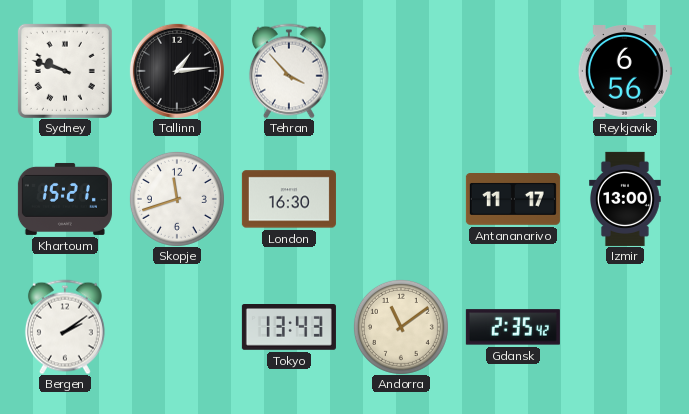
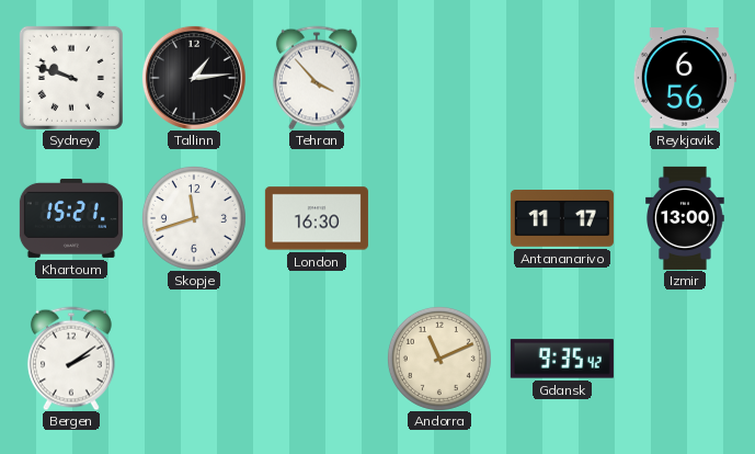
Tokyo: 13:43 -> none
Andorra: 11:09 -> 11:11
Gdansk: 2:35 -> 9:35
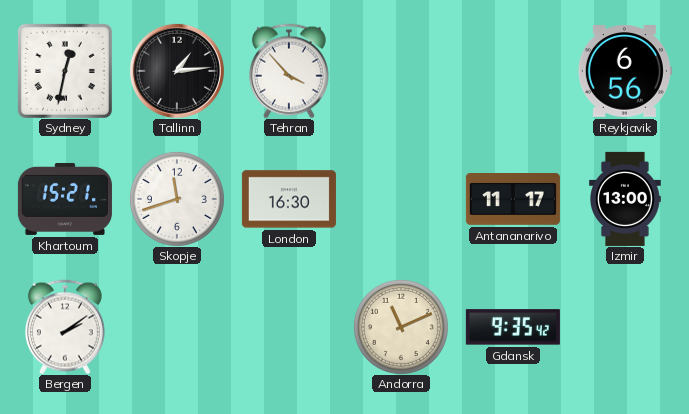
Sydney: 9:48 -> 12:32
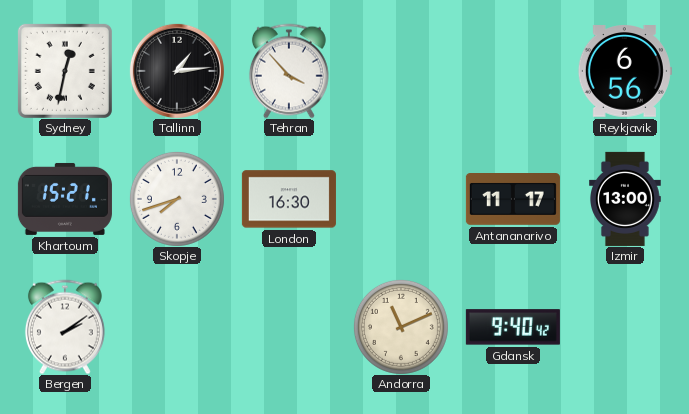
Skopje: 11:42 -> 7:42
Gdansk: 9:35 -> 9:40
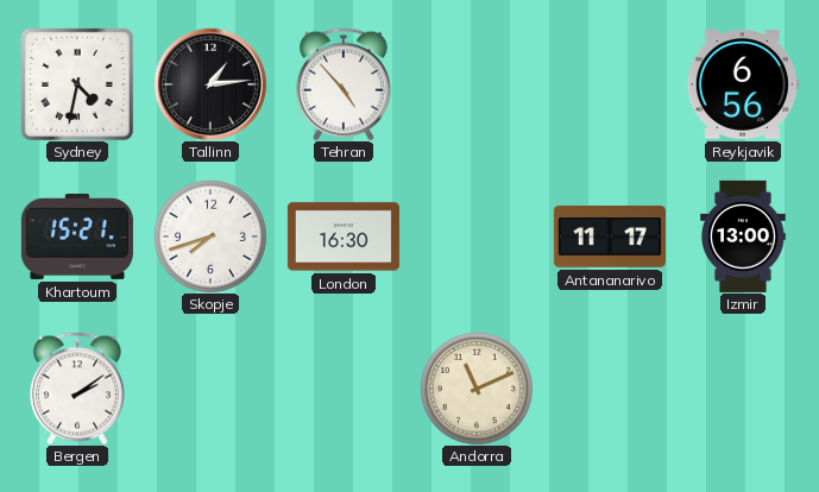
Sydney: 12:32 -> 4:32
Tehran: 3:53 -> 4:53
Gdansk: 9:40 -> none
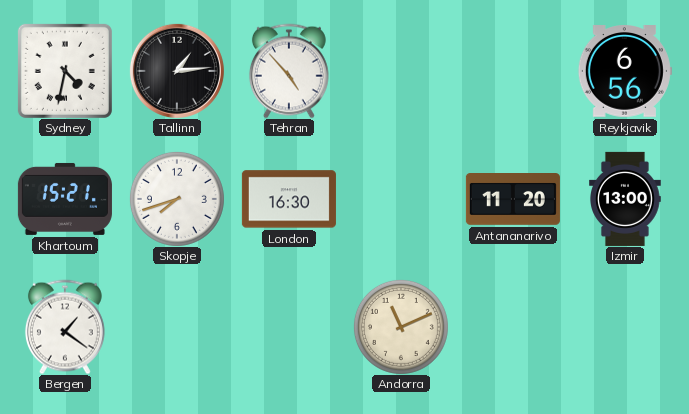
Antananarivo: 11:17 -> 11:20
Bergen: 2:09 -> 1:21
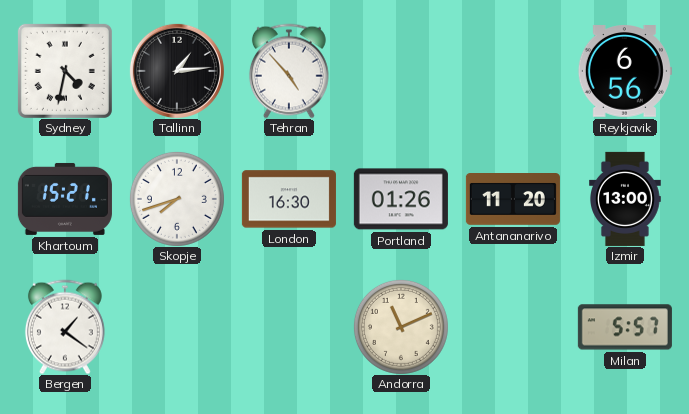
Portland: none -> 01:26
Milan: none -> 5:57
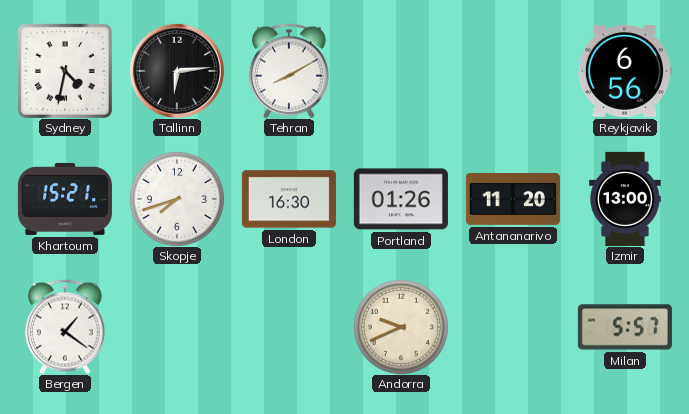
Tallinn: 1:14 -> 6:14
Tehran: 4:53 -> 8:10
Andorra: 11:11 -> 9:41
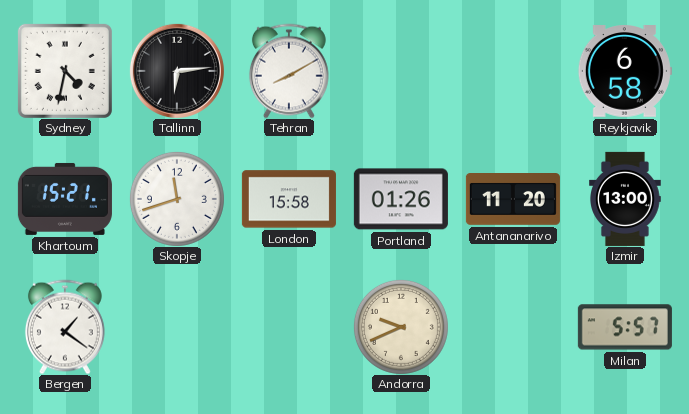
Reykjavik: 6:56 -> 6:58
Skopje: 7:42 -> 11:42
London: 16:30 -> 15:58
